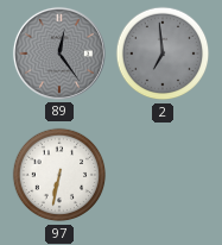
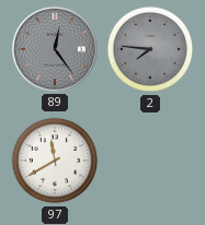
2: 6:59 -> 7:46
97: 6:32 -> 11:40
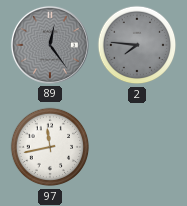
97: 11:40 -> 11:43
